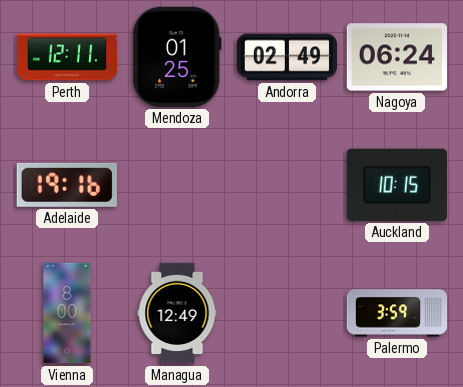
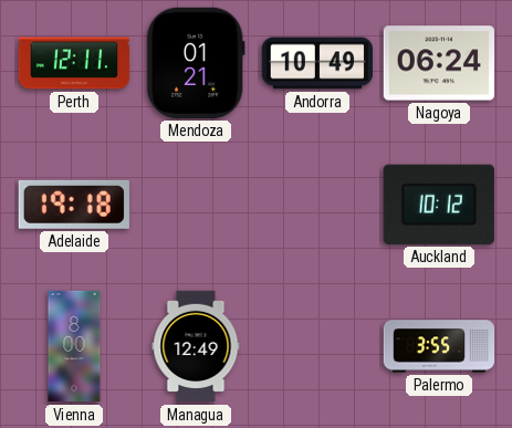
Mendoza: 01:25 -> 01:21
Andorra: 02:49 -> 10:49
Adelaide: 19:16 -> 19:18
Auckland: 10:15 -> 10:12
Palermo: 3:59 -> 3:55
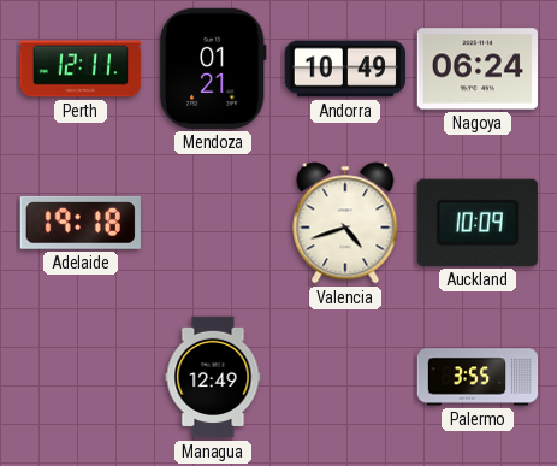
Valencia: none -> 4:42
Auckland: 10:12 -> 10:09
Vienna: 8:00 -> none
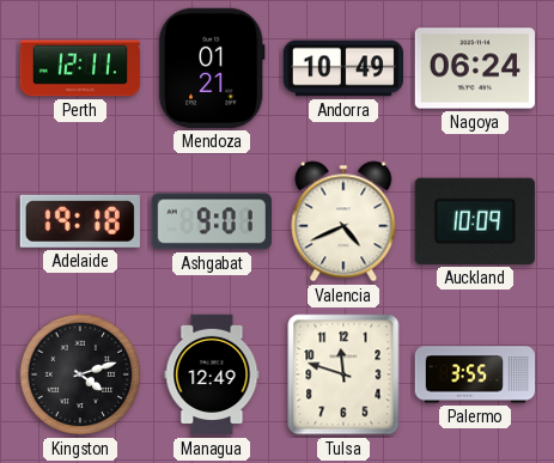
Ashgabat: none -> 9:01
Valencia: 4:42 -> 4:41
Kingston: none -> 4:12
Tulsa: none -> 11:48
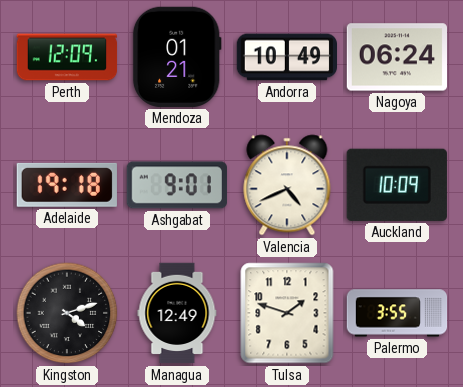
Perth: 12:11 -> 12:09
Tulsa: 11:48 -> 1:48
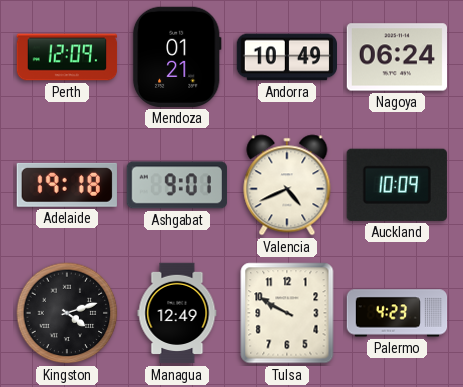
Tulsa: 1:48 -> 9:50
Palermo: 3:55 -> 4:23
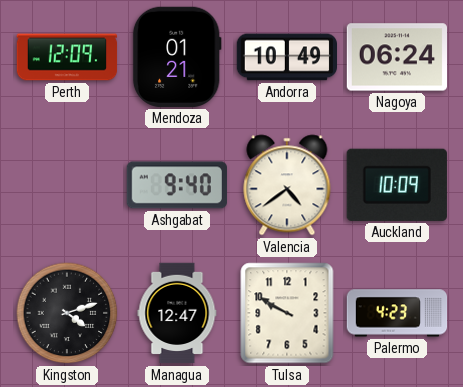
Adelaide: 19:18 -> none
Ashgabat: 9:01 -> 9:40
Valencia: 4:41 -> 4:39
Managua: 12:49 -> 12:47
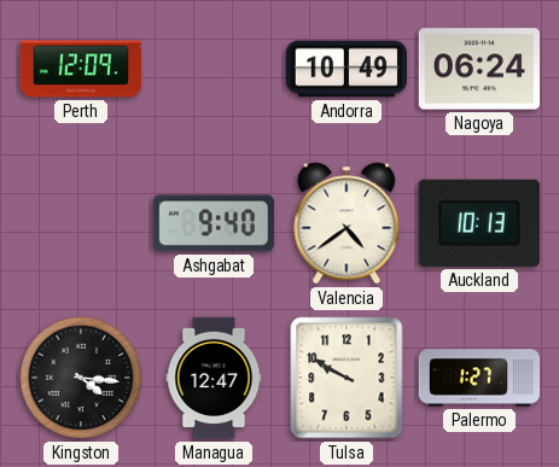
Mendoza: 01:21 -> none
Auckland: 10:09 -> 10:13
Kingston: 4:12 -> 4:16
Palermo: 4:23 -> 1:27
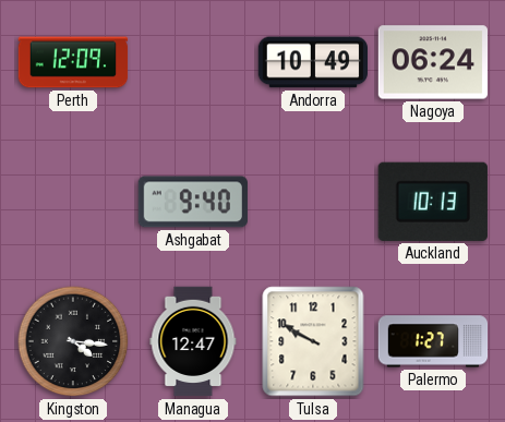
Valencia: 4:39 -> none
